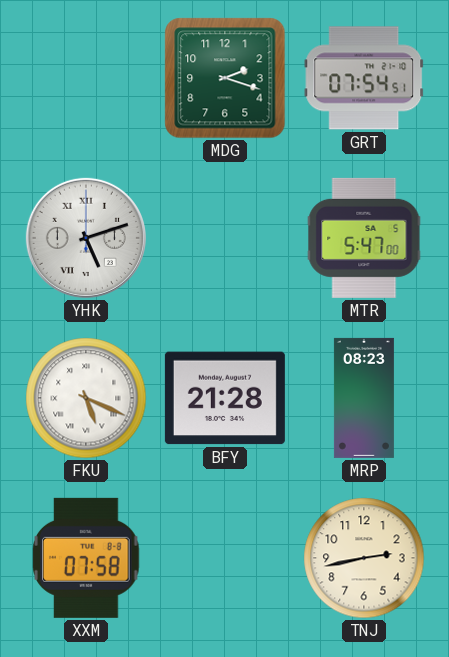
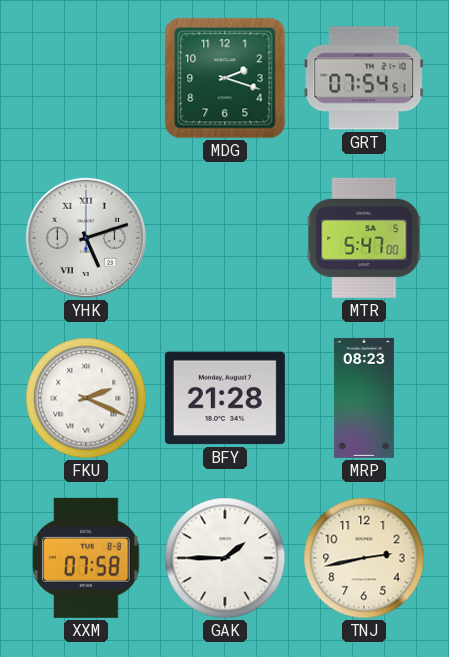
FKU: 5:19 -> 2:19
GAK: none -> 1:45
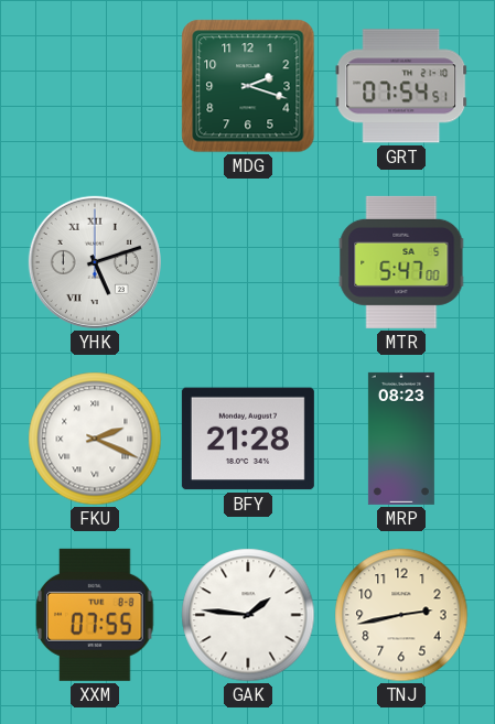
XXM: 07:58 -> 07:55
GAK: 1:45 -> 1:46
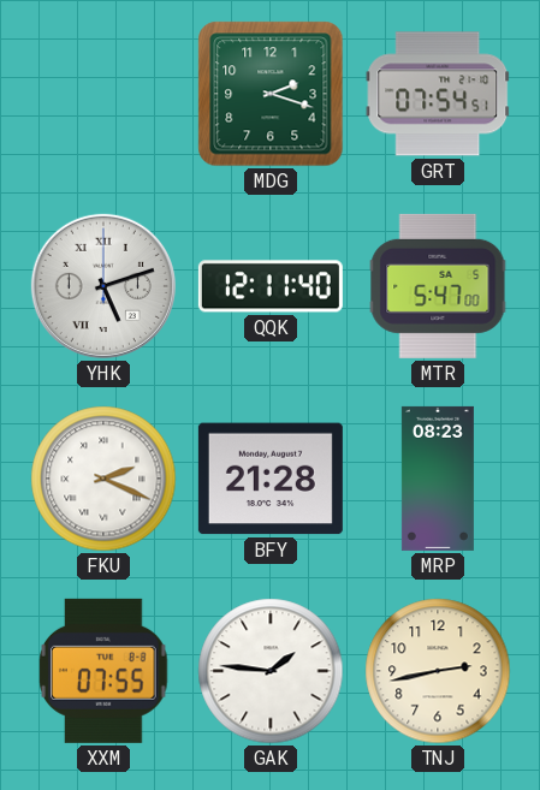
QQK: none -> 12:11
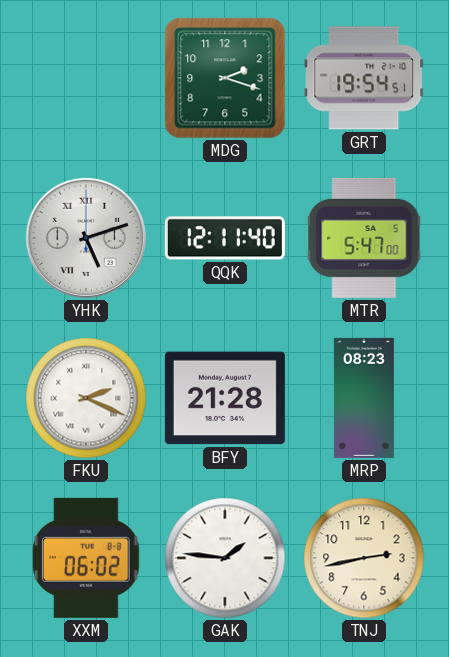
GRT: 07:54 -> 19:54
XXM: 07:55 -> 06:02
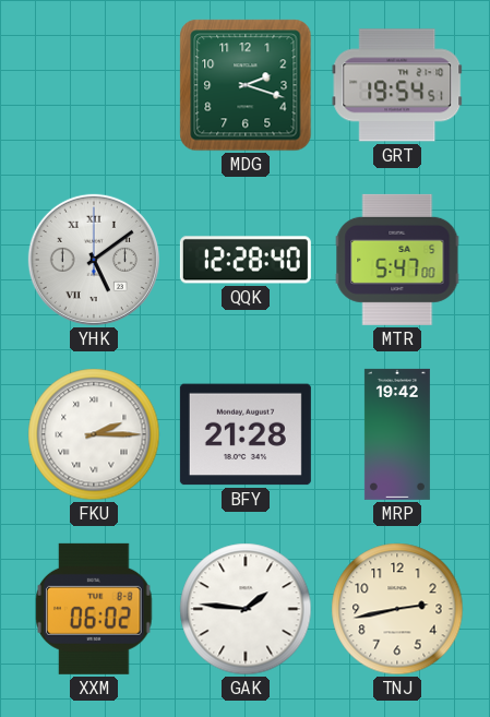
YHK: 5:12 -> 5:09
QQK: 12:11 -> 12:28
FKU: 2:19 -> 2:15
MRP: 08:23 -> 19:42
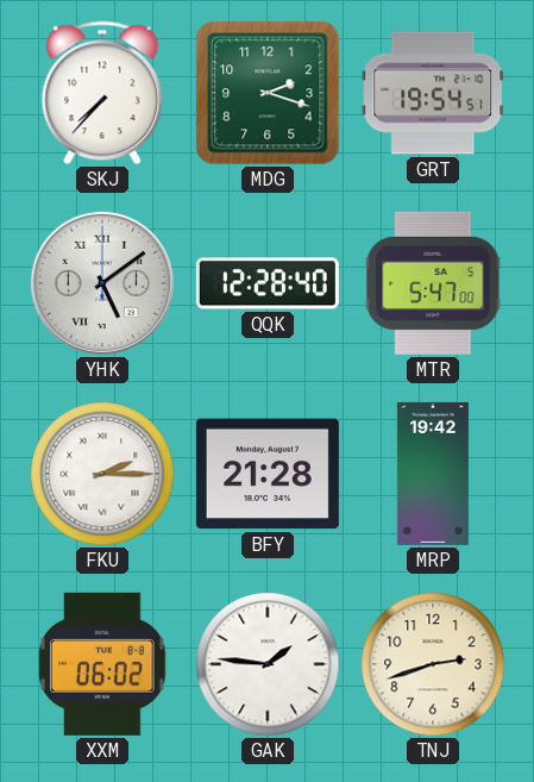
SKJ: none -> 7:37
TNJ: 2:43 -> 2:42
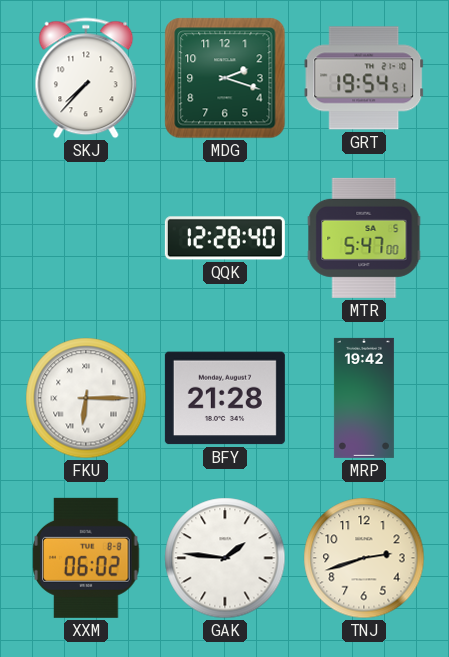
YHK: 5:09 -> none
FKU: 2:15 -> 6:15
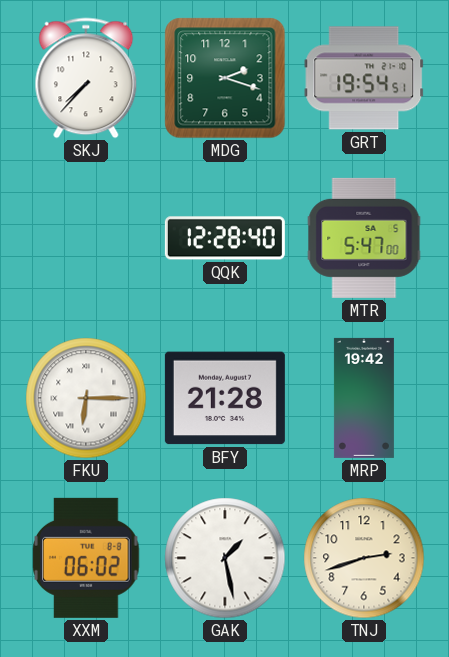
GAK: 1:46 -> 1:28
